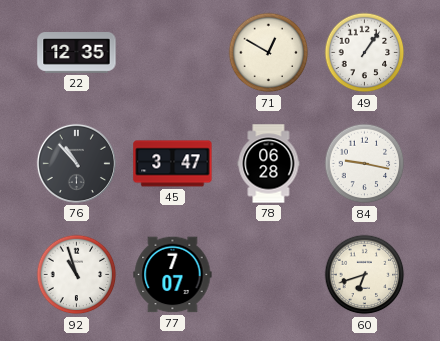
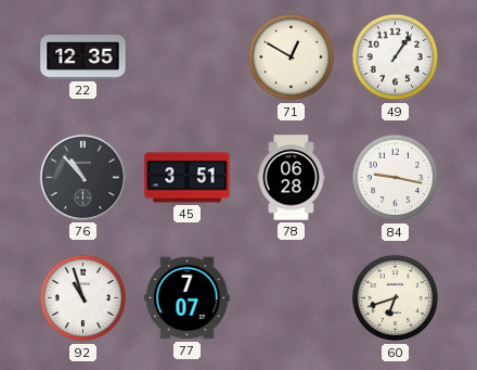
45: 3:47 -> 3:51
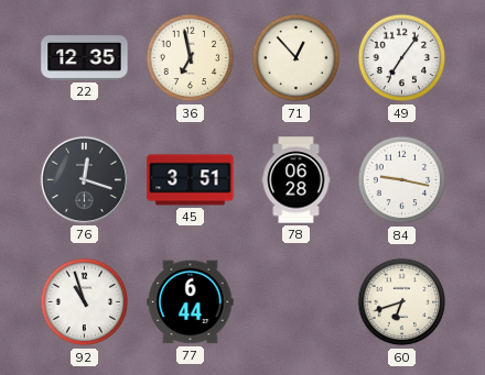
36: none -> 6:58
71: 12:50 -> 12:53
49: 1:06 -> 7:06
76: 10:53 -> 12:18
77: 7:07 -> 6:44
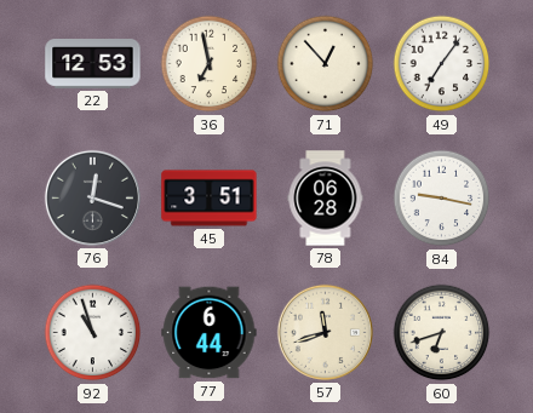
22: 12:35 -> 12:53
57: none -> 11:42
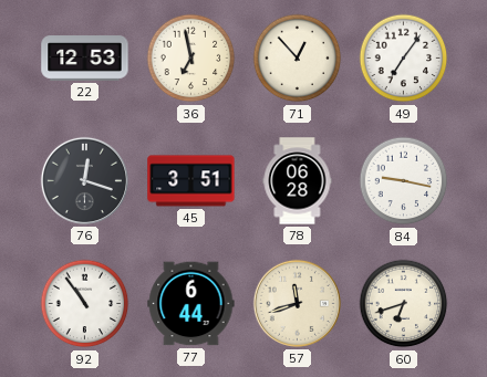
92: 10:57 -> 10:54
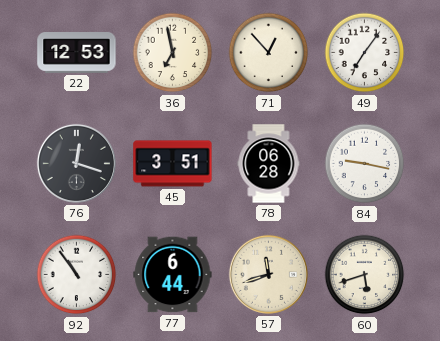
60: 6:42 -> 5:42
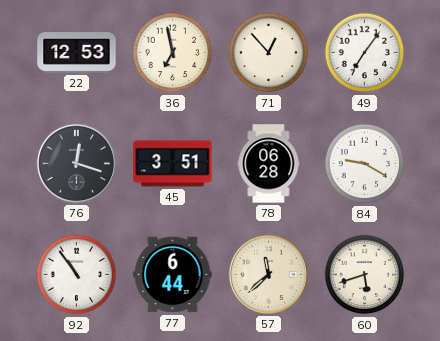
84: 9:17 -> 9:20
57: 11:42 -> 11:38
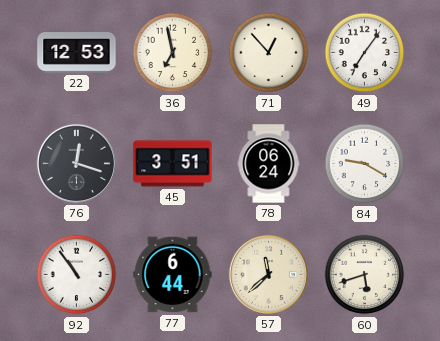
78: 06:28 -> 06:24
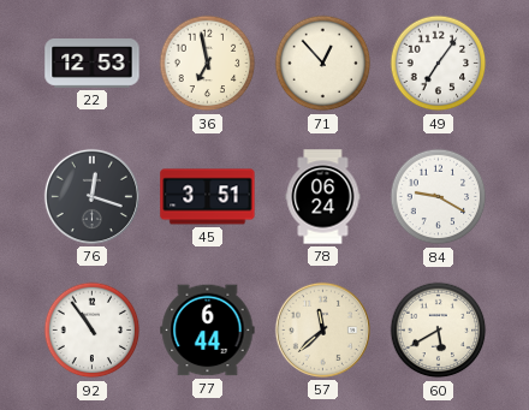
60: 5:42 -> 5:40
